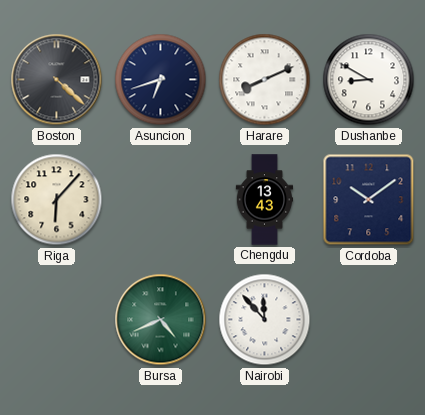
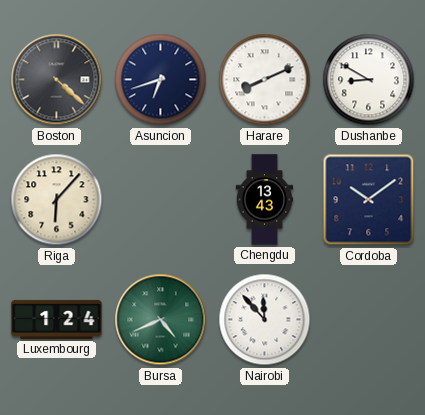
Luxembourg: none -> 1:24
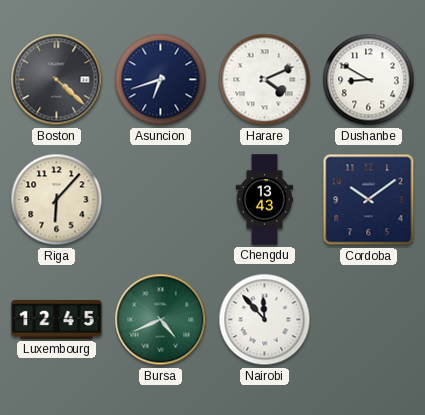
Harare: 8:11 -> 4:11
Luxembourg: 1:24 -> 12:45
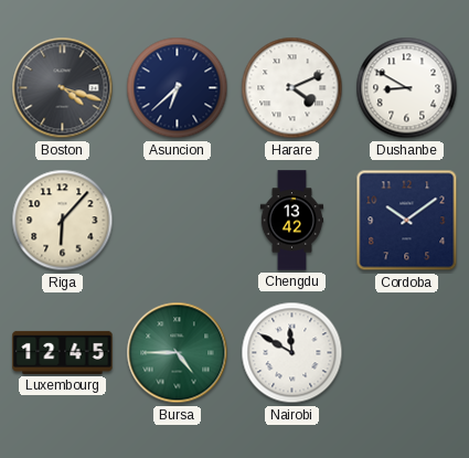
Boston: 4:22 -> 4:18
Asuncion: 6:42 -> 6:38
Chengdu: 13:43 -> 13:42
Bursa: 4:41 -> 4:45
Nairobi: 11:53 -> 11:50
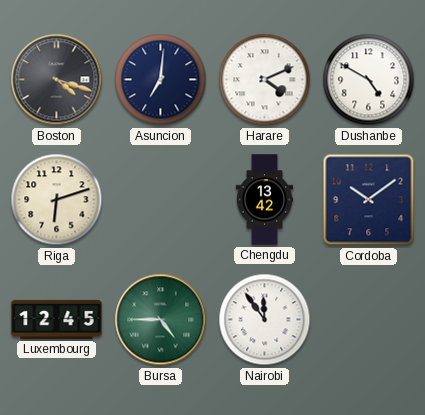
Asuncion: 6:38 -> 7:01
Dushanbe: 8:50 -> 4:50
Riga: 6:07 -> 6:12
Nairobi: 11:50 -> 11:54
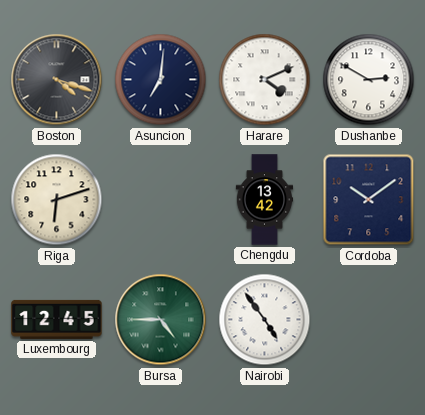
Dushanbe: 4:50 -> 2:50
Nairobi: 11:54 -> 4:54
